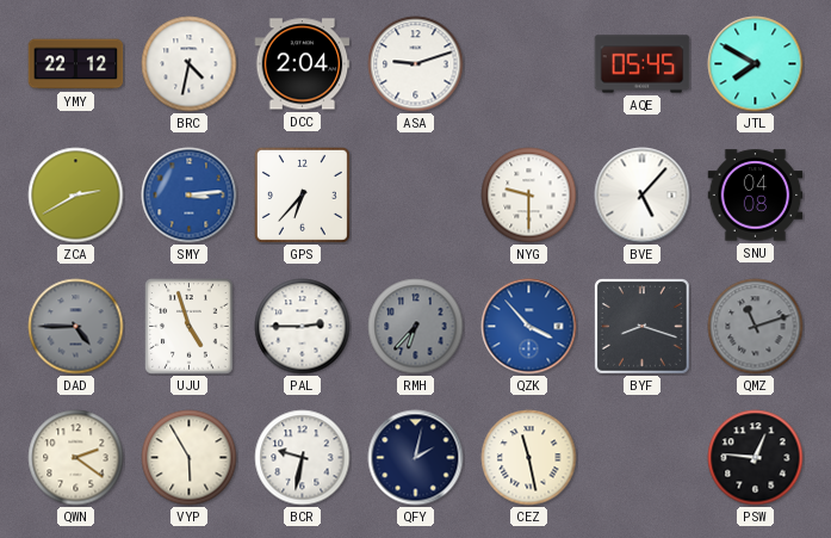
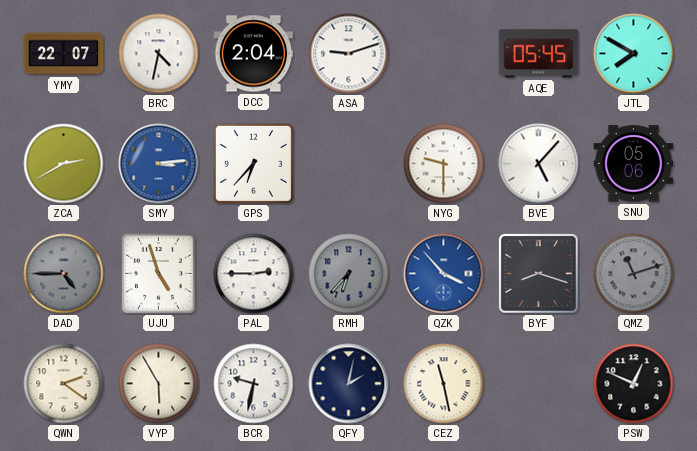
YMY: 22:12 -> 22:07
SNU: 04:08 -> 05:06
PSW: 12:46 -> 12:49
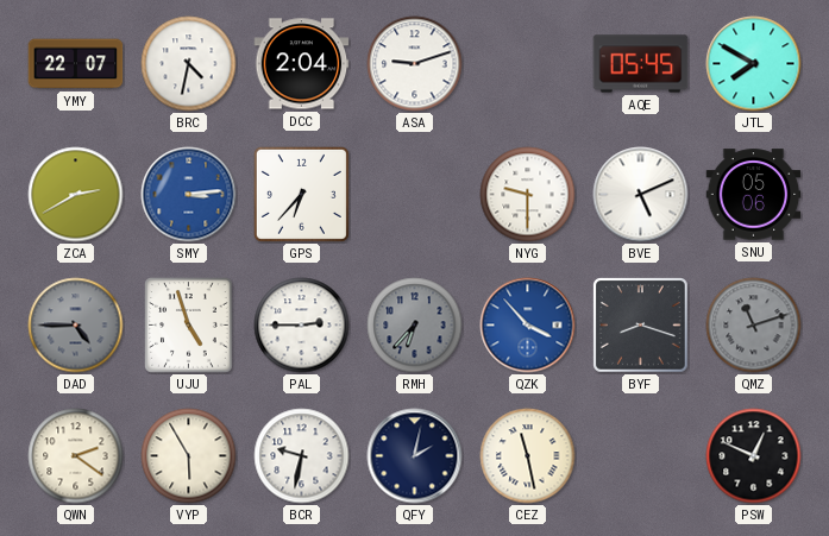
BVE: 5:07 -> 5:11
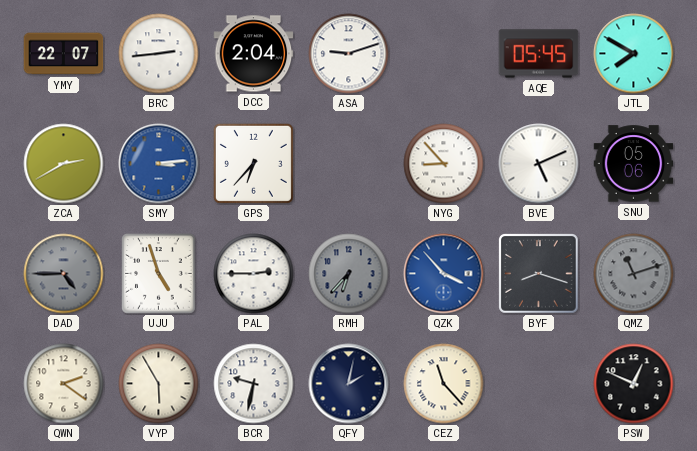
BRC: 4:32 -> 2:44
NYG: 9:30 -> 8:53
CEZ: 11:28 -> 11:23
